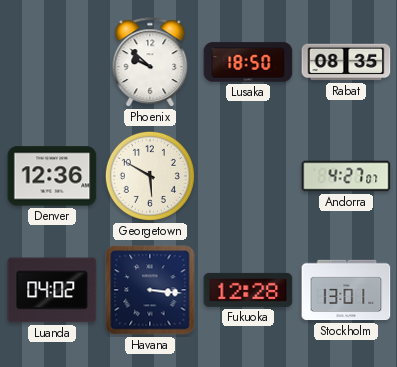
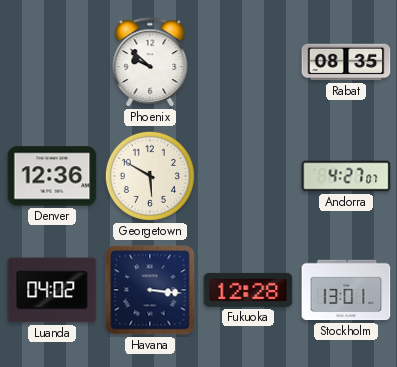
Lusaka: 18:50 -> none
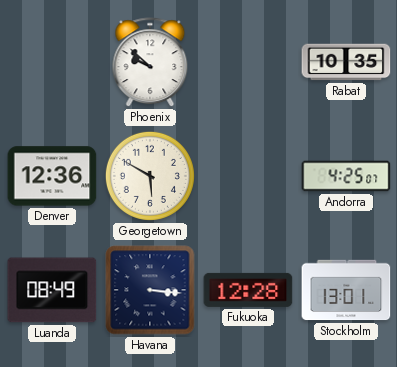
Rabat: 08:35 -> 10:35
Andorra: 4:27 -> 4:25
Luanda: 04:02 -> 08:49
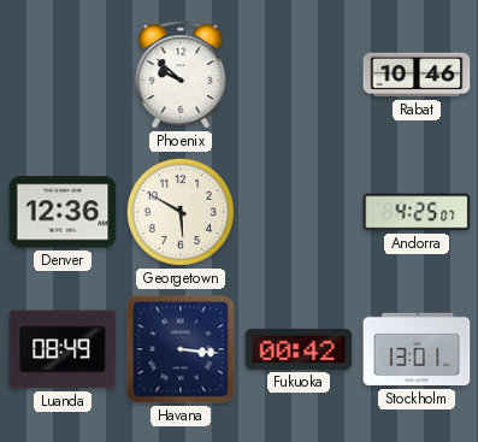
Rabat: 10:35 -> 10:46
Fukuoka: 12:28 -> 00:42
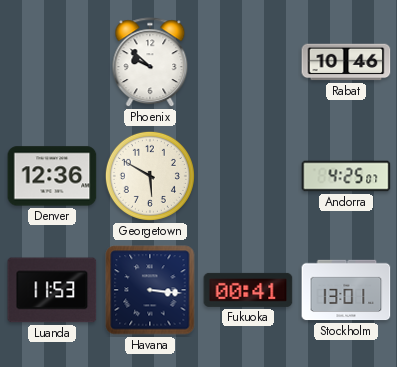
Luanda: 08:49 -> 11:53
Fukuoka: 00:42 -> 00:41
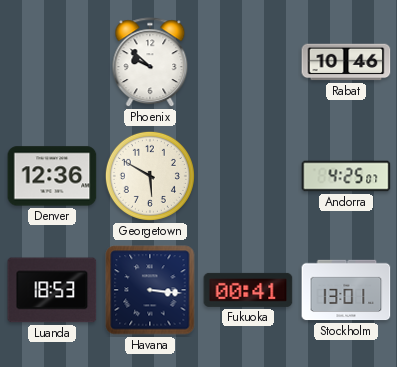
Luanda: 11:53 -> 18:53
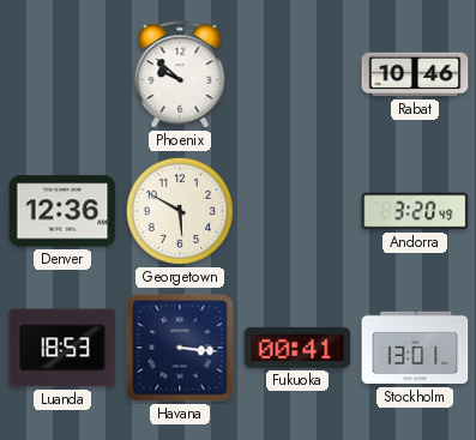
Andorra: 4:25 -> 3:20
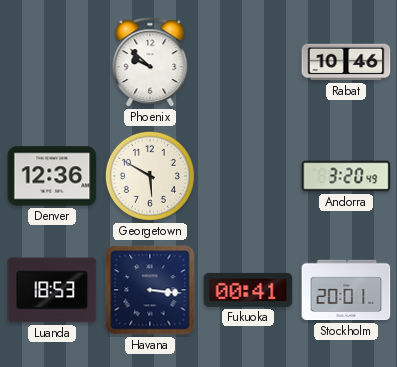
Stockholm: 13:01 -> 20:01
